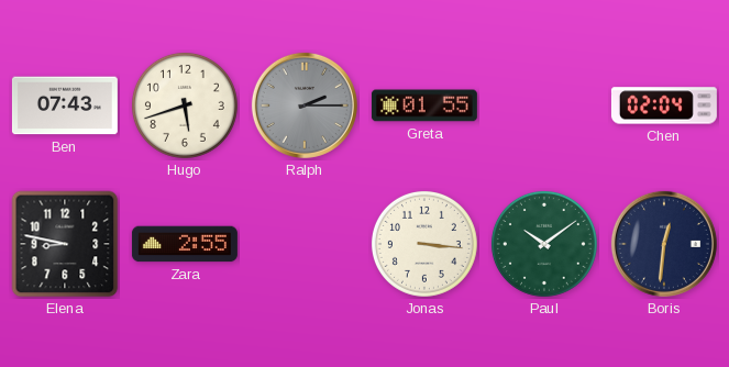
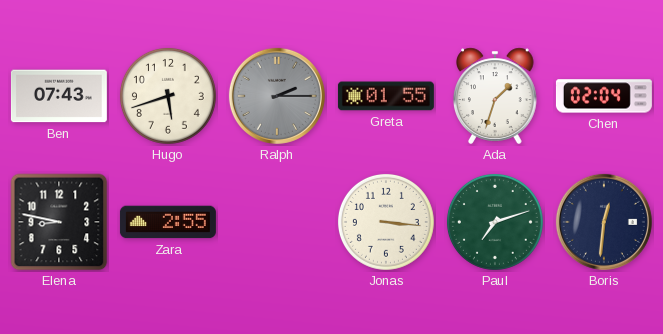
Ada: none -> 1:33
Paul: 10:09 -> 7:12
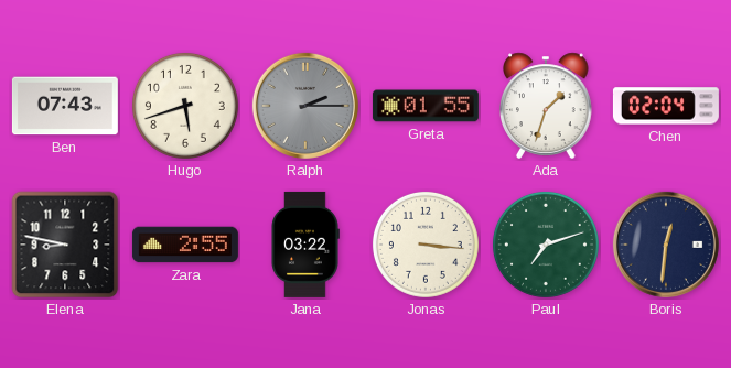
Jana: none -> 03:22
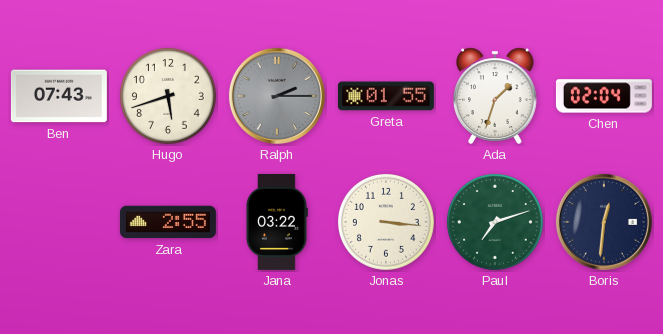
Elena: 8:47 -> none
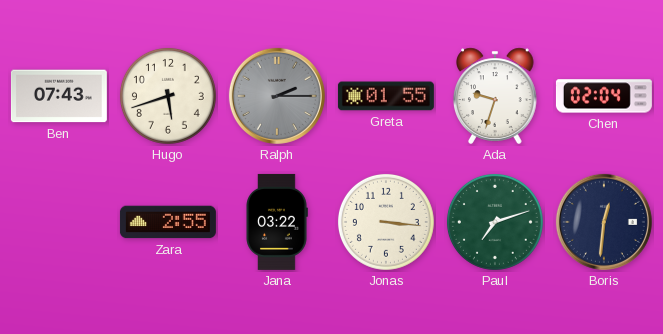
Ada: 1:33 -> 9:33
